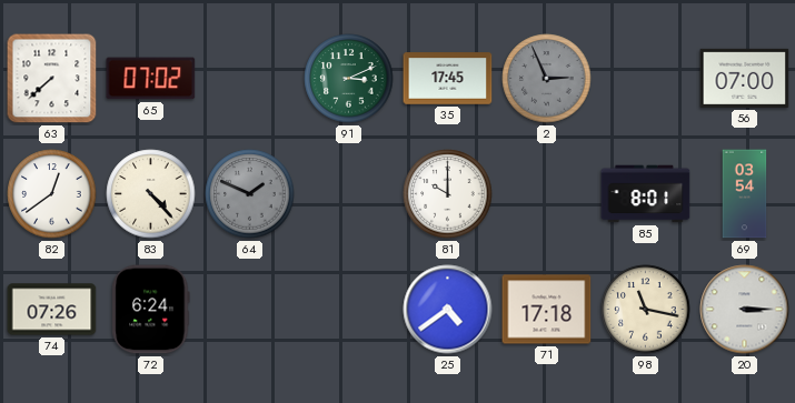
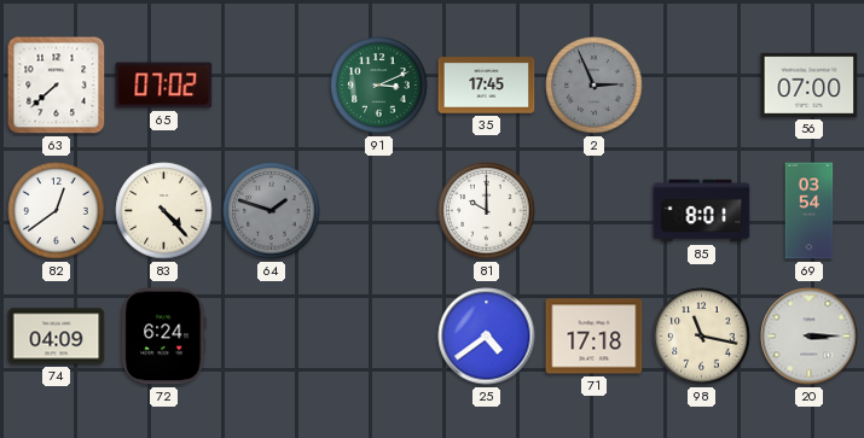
64: 1:49 -> 1:48
74: 07:26 -> 04:09
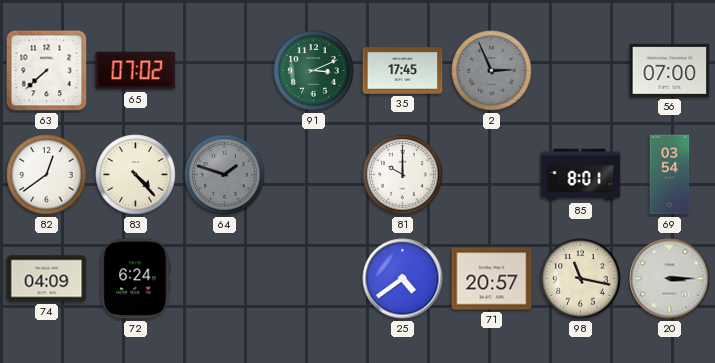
71: 17:18 -> 20:57
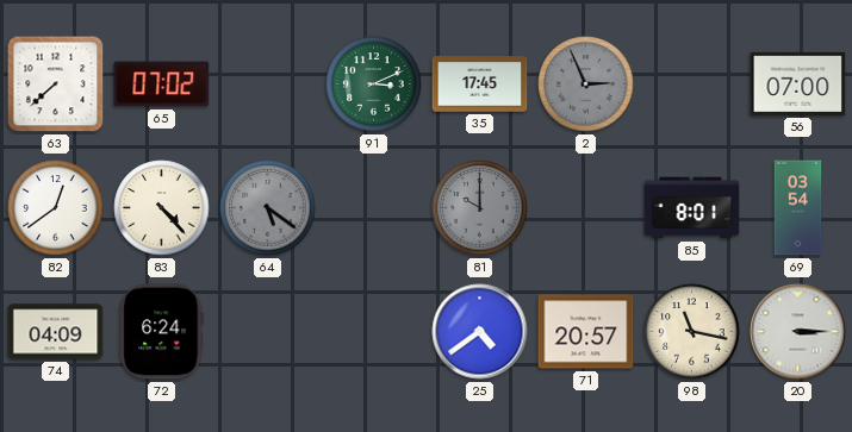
64: 1:48 -> 5:21
81 dial: white -> grey
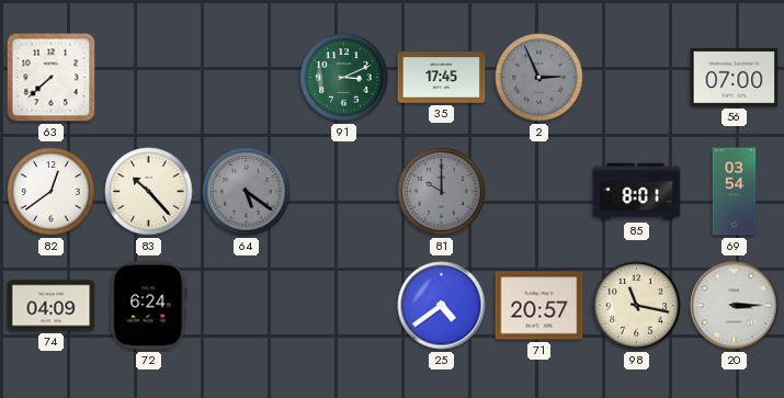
65: 07:02 -> none
83: 4:23 -> 10:23
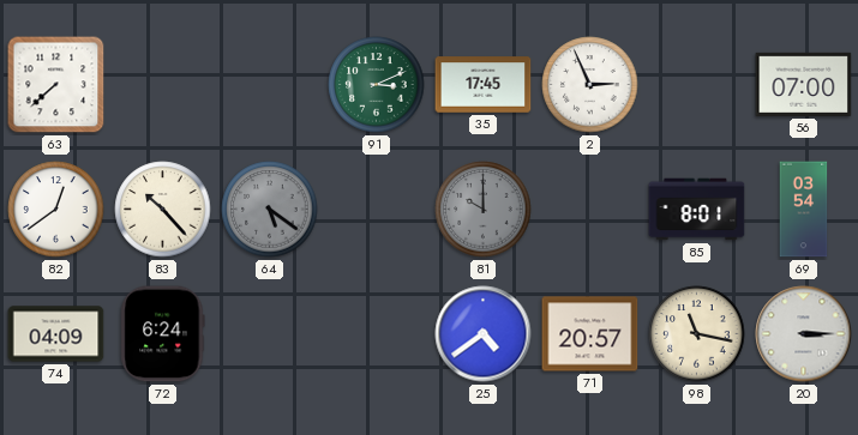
2 dial: grey -> white
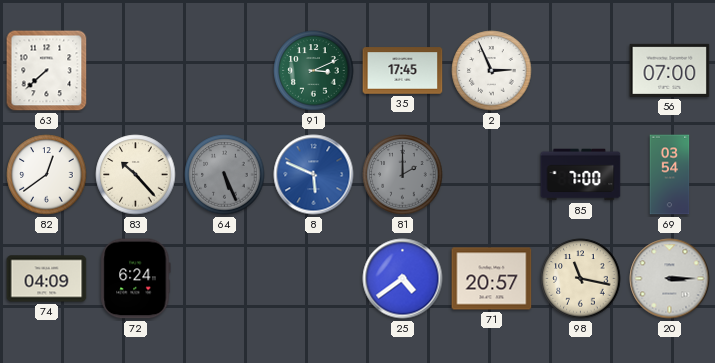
64: 5:21 -> 5:26
8: none -> 5:49
81: 10:00 -> 2:00
85: 8:01 -> 7:00
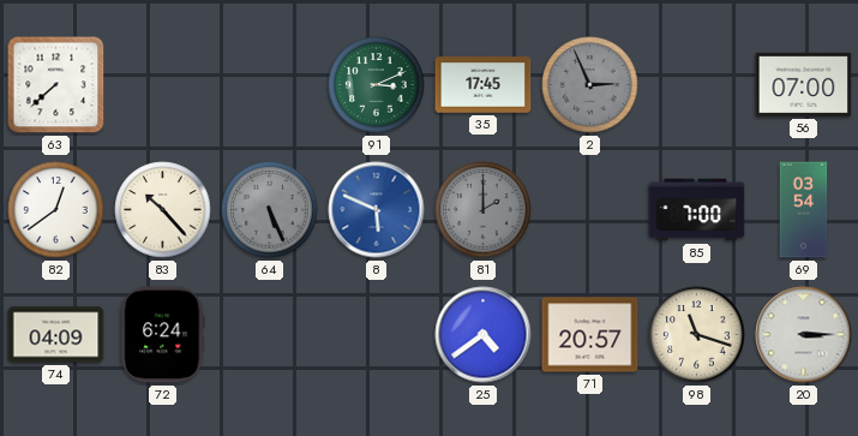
2 dial: white -> grey
98: 11:17 -> 11:18
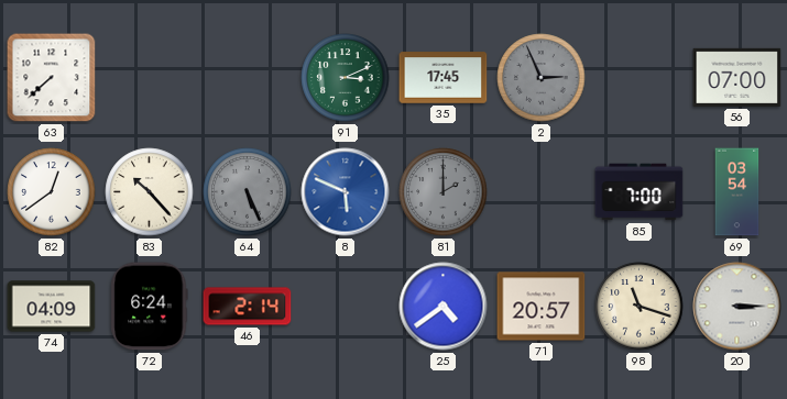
46: none -> 2:14
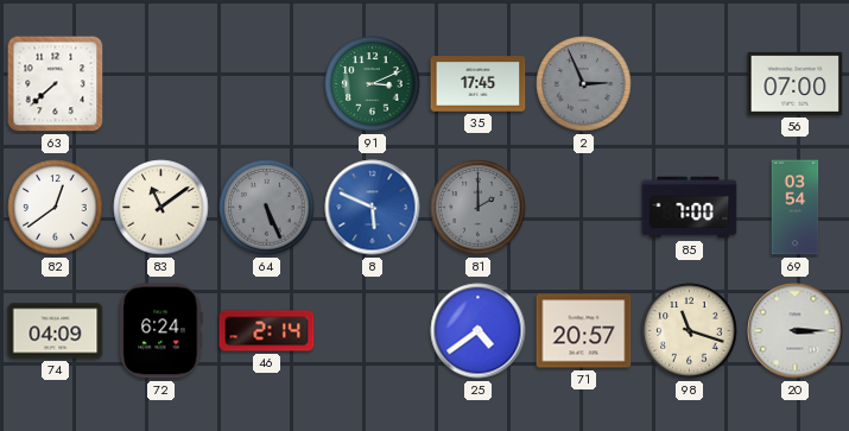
83: 10:23 -> 11:09
